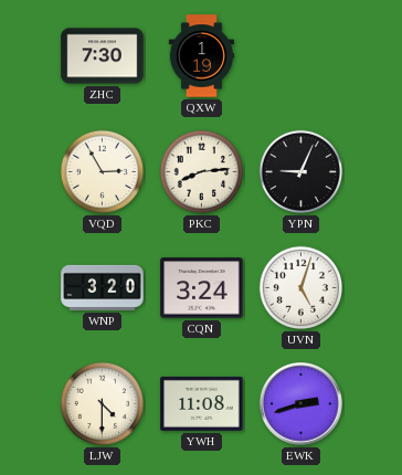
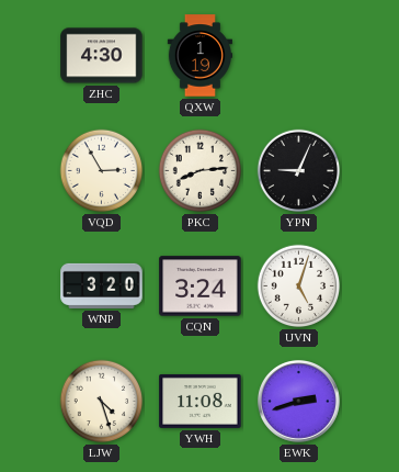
ZHC: 7:30 -> 4:30
LJW: 4:30 -> 4:27
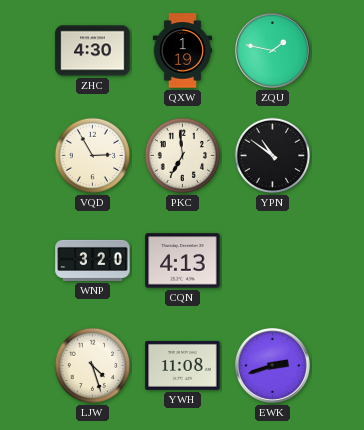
ZQU: none -> 1:47
PKC: 8:14 -> 6:59
YPN: 9:04 -> 10:51
CQN: 3:24 -> 4:13
UVN: 5:03 -> none
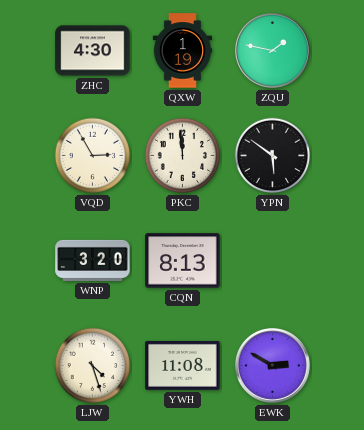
PKC: 6:59 -> 11:59
YPN: 10:51 -> 5:51
CQN: 4:13 -> 8:13
EWK: 2:42 -> 2:50
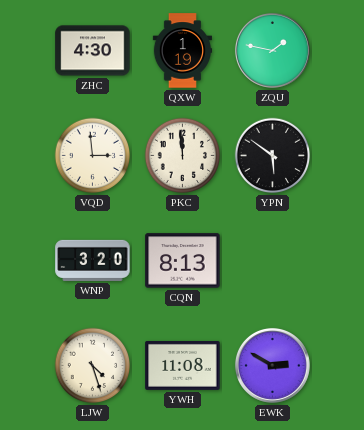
VQD: 2:55 -> 2:59
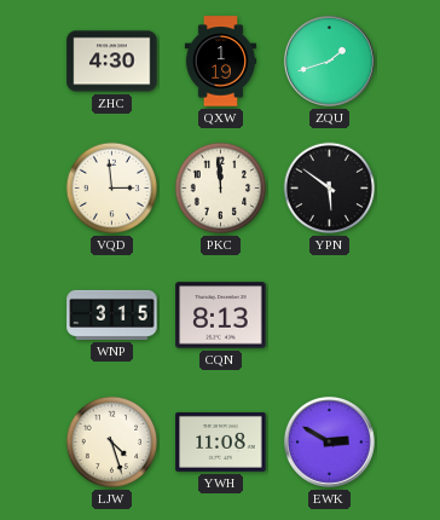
ZQU: 1:47 -> 1:42
WNP: 3:20 -> 3:15
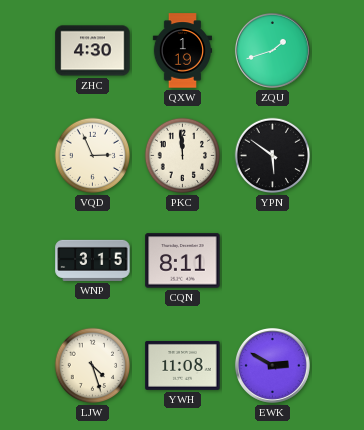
VQD: 2:59 -> 2:56
CQN: 8:13 -> 8:11
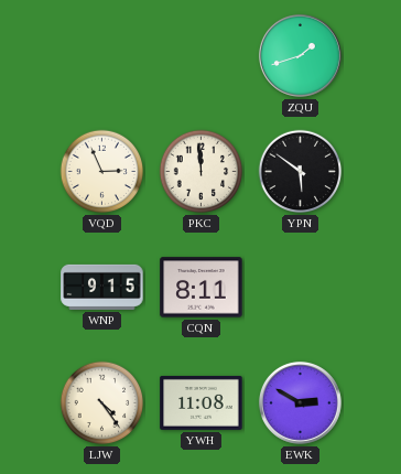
ZHC: 4:30 -> none
QXW: 1:19 -> none
WNP: 3:15 -> 9:15
LJW: 4:27 -> 4:24
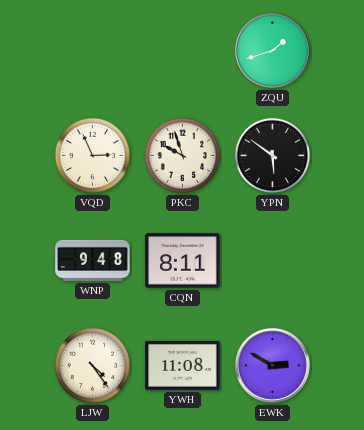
PKC: 11:59 -> 9:57
WNP: 9:15 -> 9:48
